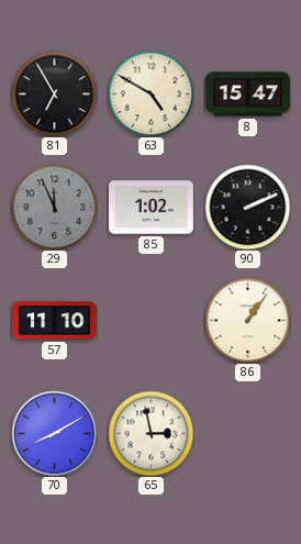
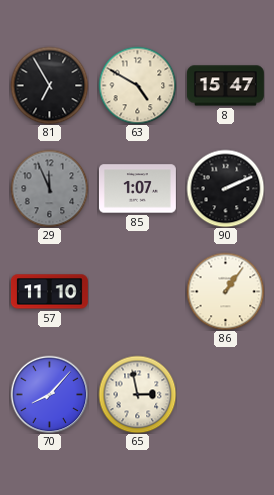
85: 1:02 -> 1:07
70: 8:10 -> 8:07
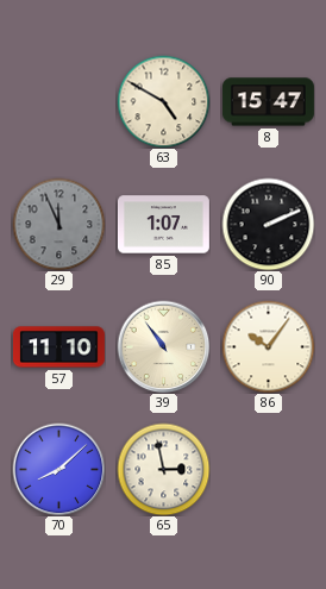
81: 6:55 -> none
39: none -> 10:54
86: 1:06 -> 10:06
70: 8:07 -> 8:08
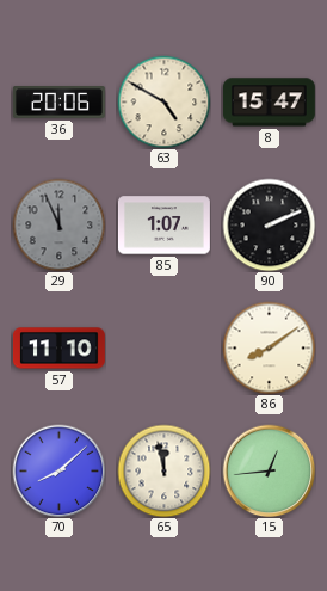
36: none -> 20:06
39: 10:54 -> none
86: 10:06 -> 8:09
65: 2:58 -> 11:58
15: none -> 12:44
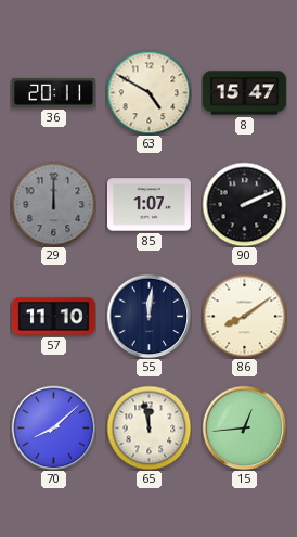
36: 20:06 -> 20:11
29: 11:56 -> 12:00
55: none -> 12:01
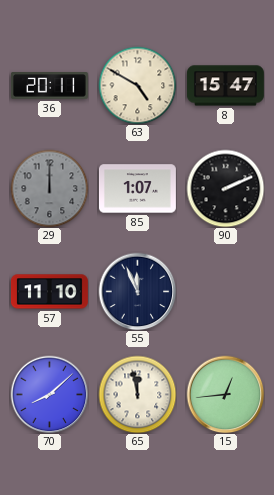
55: 12:01 -> 11:56
86: 8:09 -> none
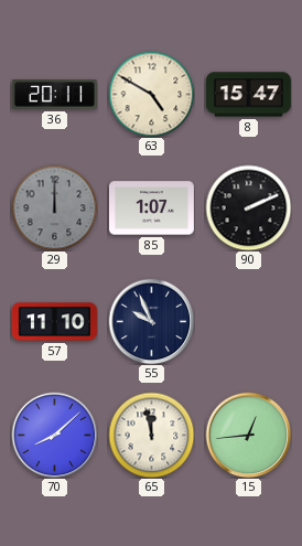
55: 11:56 -> 9:56
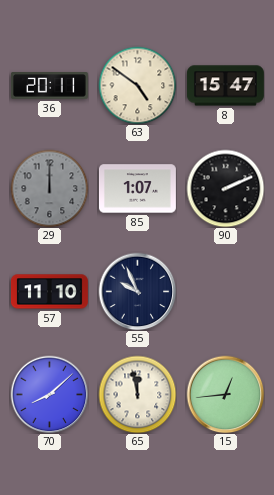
63: 4:50 -> 4:51
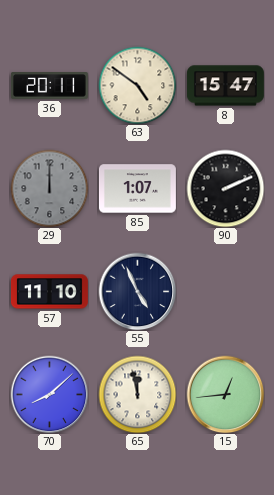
55: 9:56 -> 4:56
